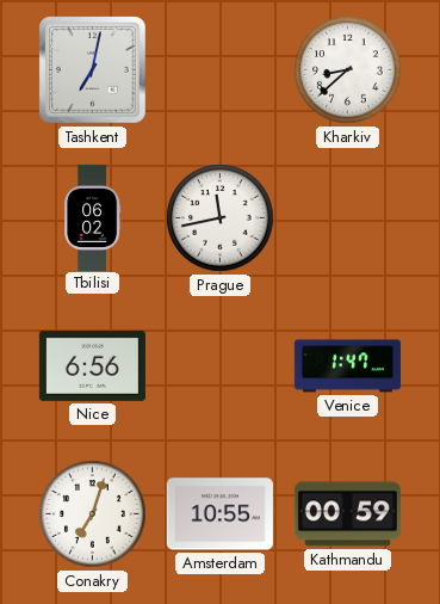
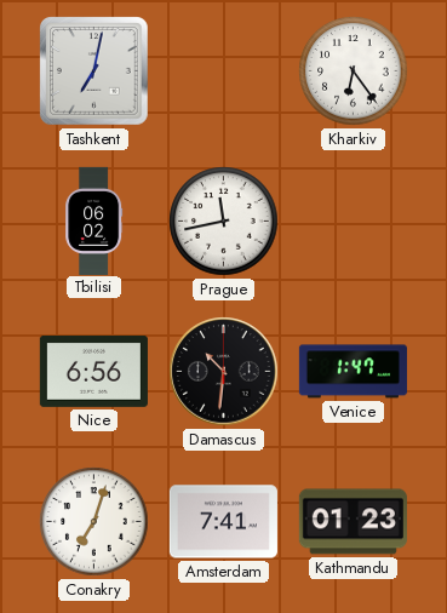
Kharkiv: 8:38 -> 6:24
Damascus: none -> 10:31
Amsterdam: 10:55 -> 7:41
Kathmandu: 00:59 -> 01:23
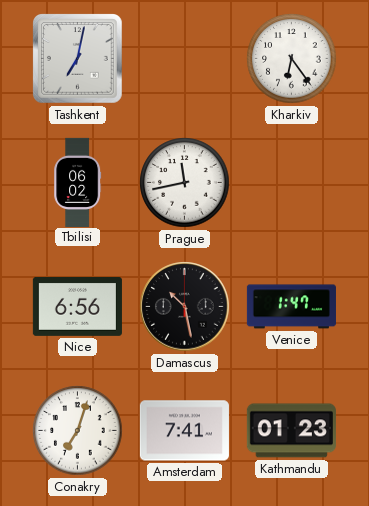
Damascus: 10:31 -> 10:28
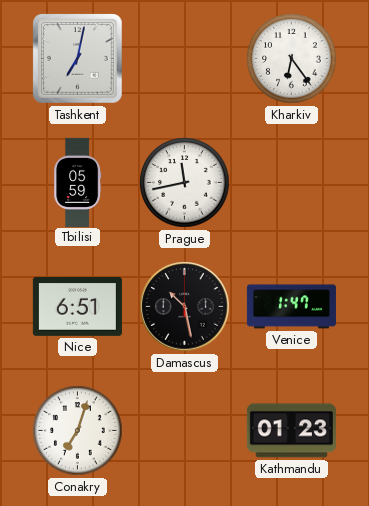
Tbilisi: 06:02 -> 05:59
Nice: 6:56 -> 6:51
Amsterdam: 7:41 -> none
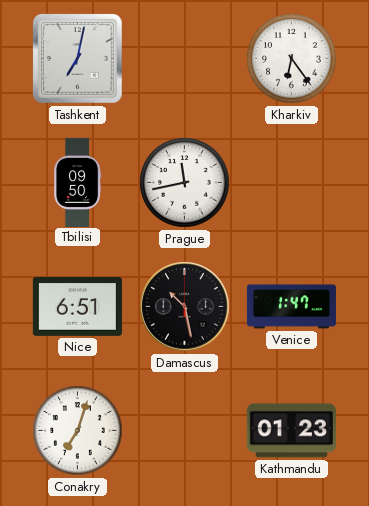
Tbilisi: 05:59 -> 09:50
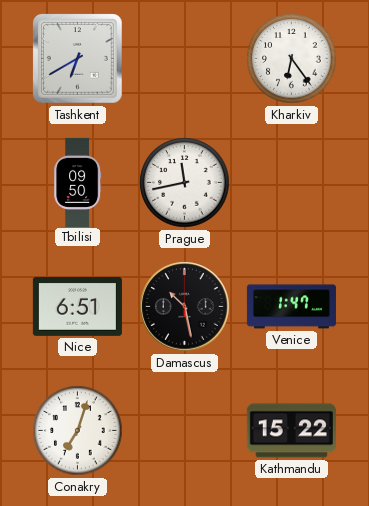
Tashkent: 7:02 -> 6:40
Kathmandu: 01:23 -> 15:22
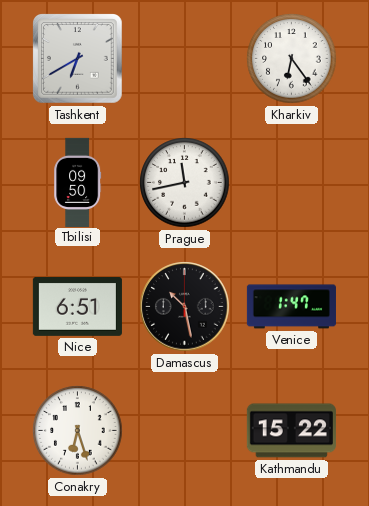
Conakry: 7:03 -> 6:27
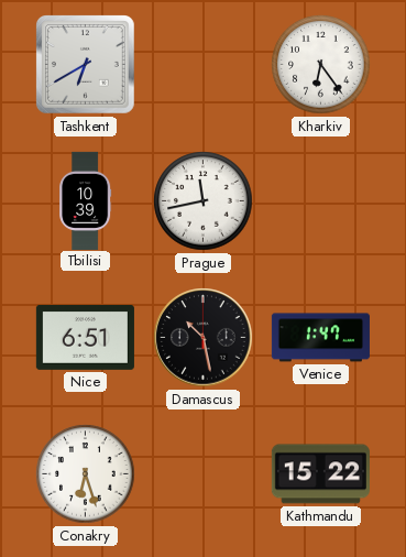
Tbilisi: 09:50 -> 10:39
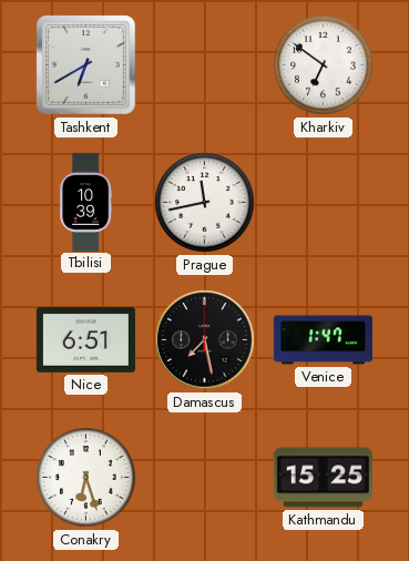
Kharkiv: 6:24 -> 6:51
Damascus: 10:28 -> 7:28
Kathmandu: 15:22 -> 15:25
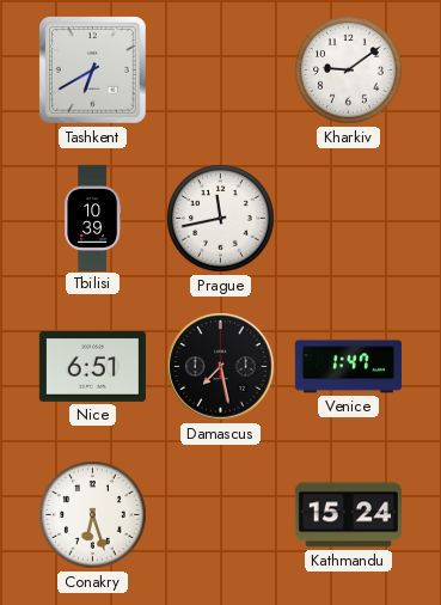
Kharkiv: 6:51 -> 9:09
Kathmandu: 15:25 -> 15:24
